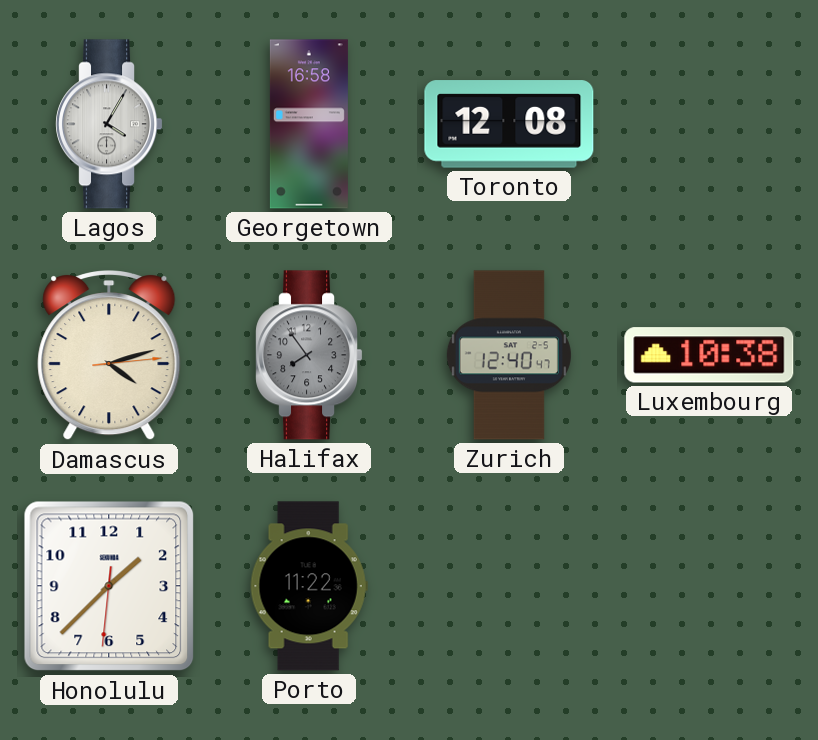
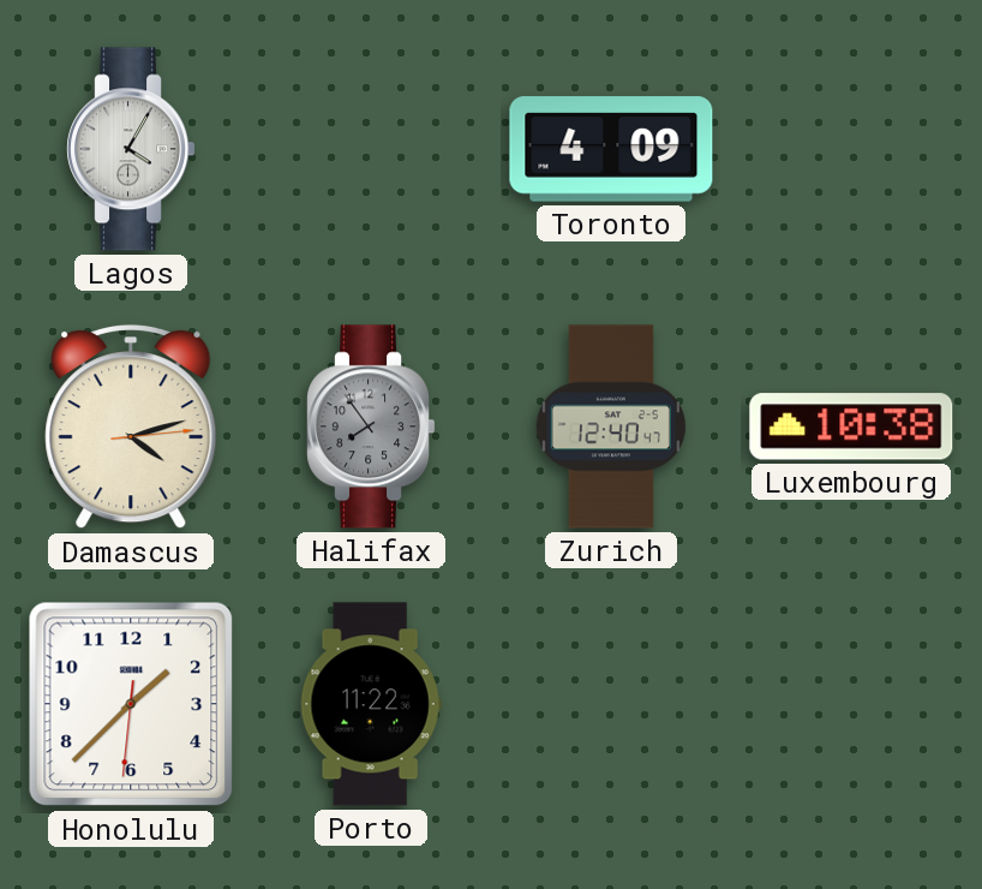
Georgetown: 16:58 -> none
Toronto: 12:08 -> 4:09
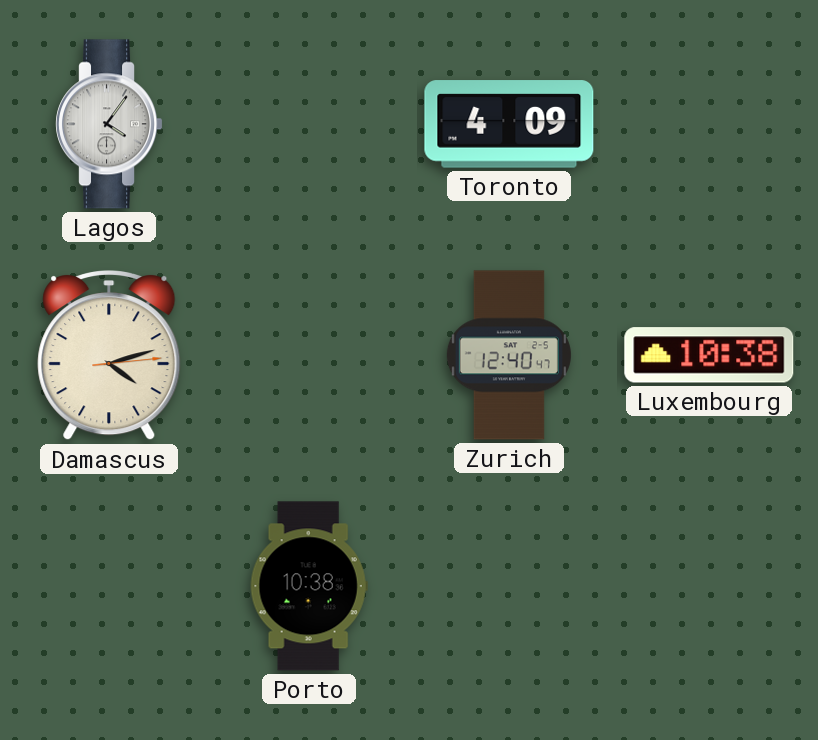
Lagos: 4:05 -> 4:06
Halifax: 7:54 -> none
Honolulu: 1:37 -> none
Porto: 11:22 -> 10:38
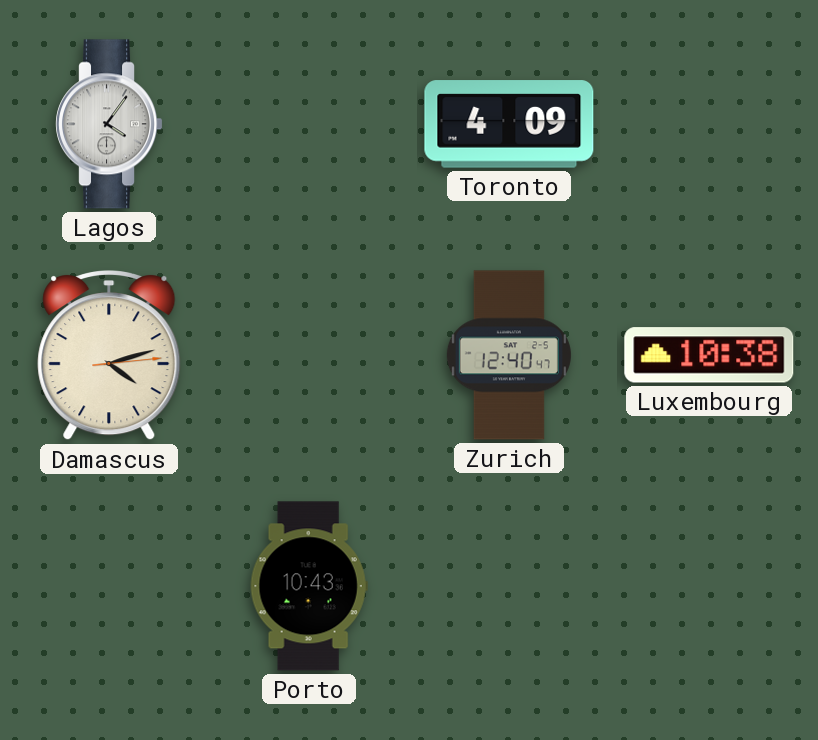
Porto: 10:38 -> 10:43
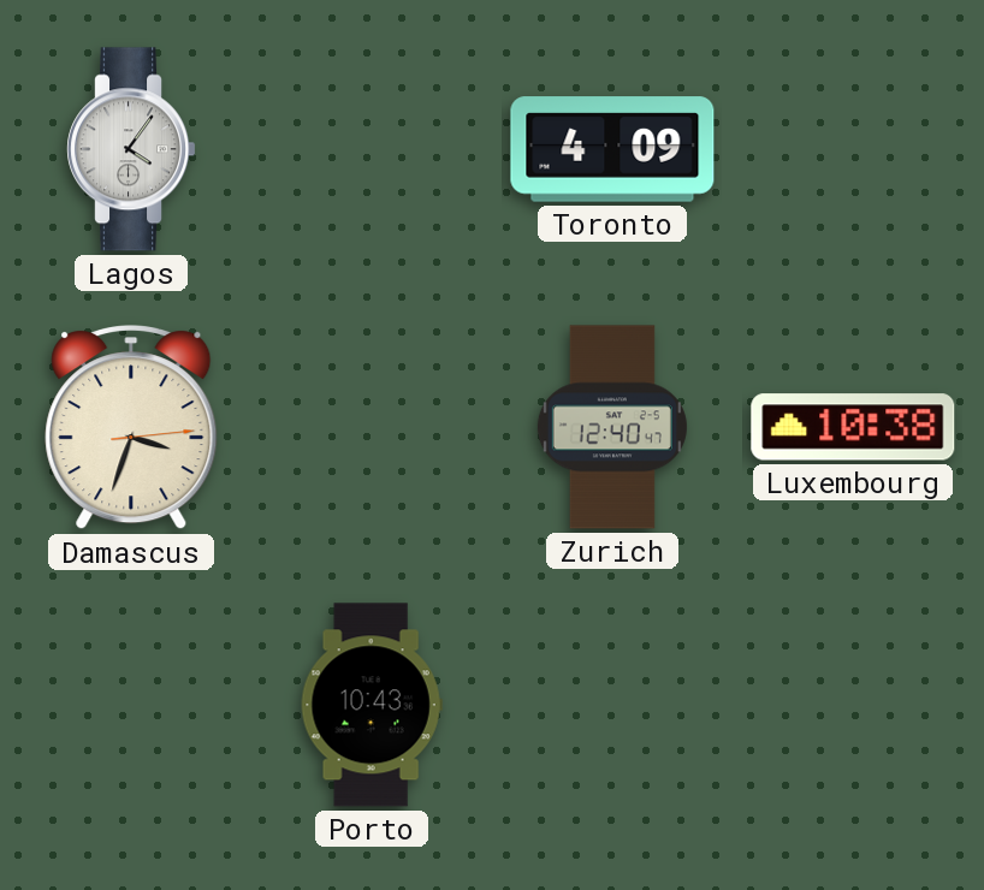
Damascus: 4:12 -> 3:33
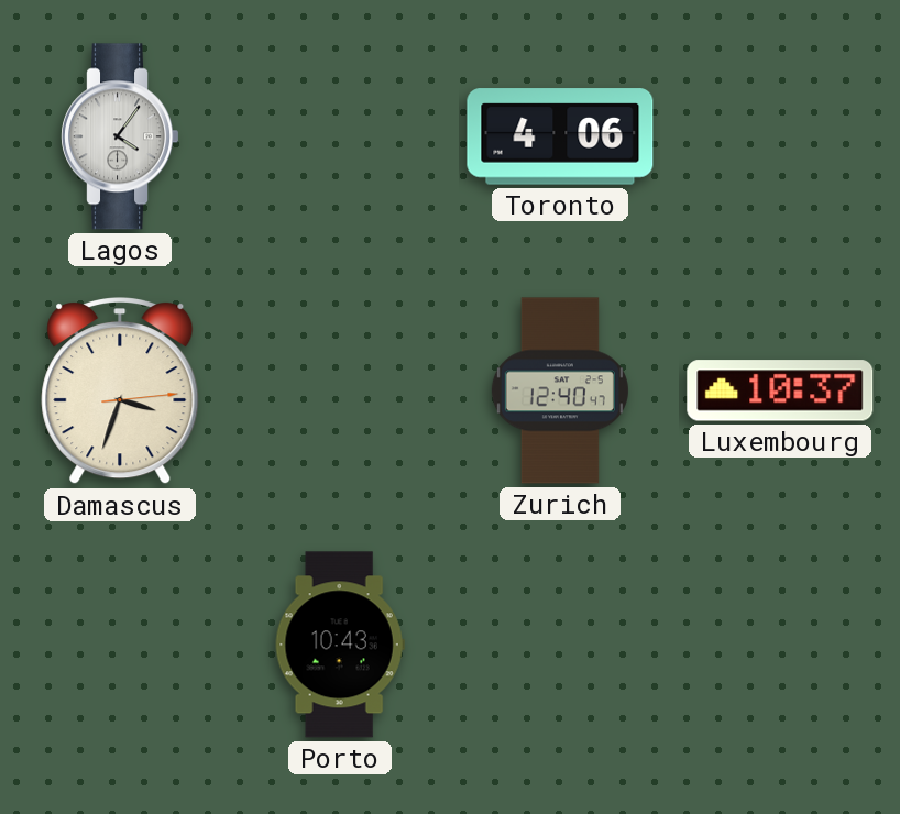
Toronto: 4:09 -> 4:06
Luxembourg: 10:38 -> 10:37
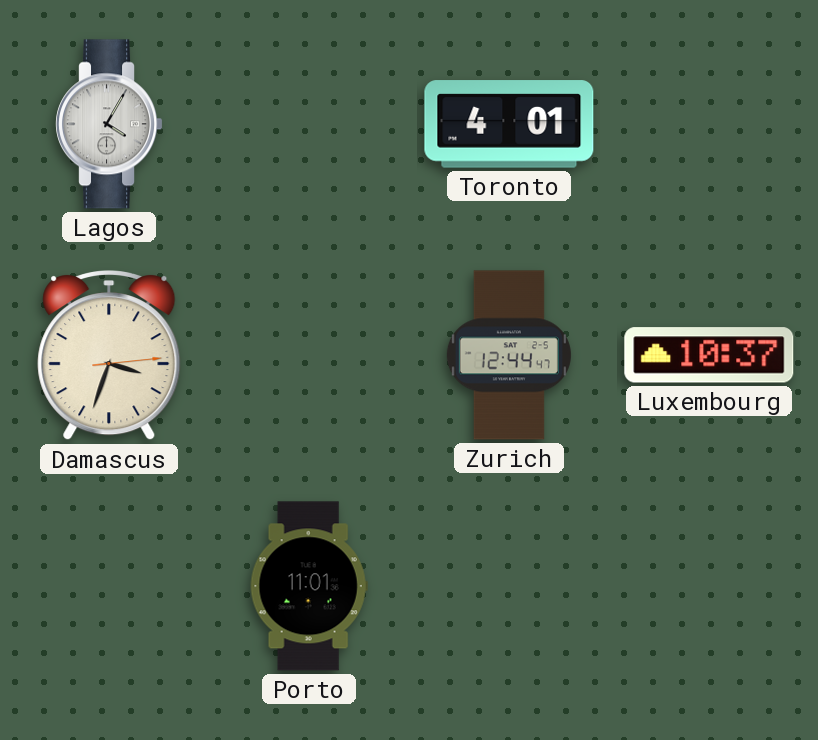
Lagos: 4:06 -> 4:05
Toronto: 4:06 -> 4:01
Zurich: 12:40 -> 12:44
Porto: 10:43 -> 11:01
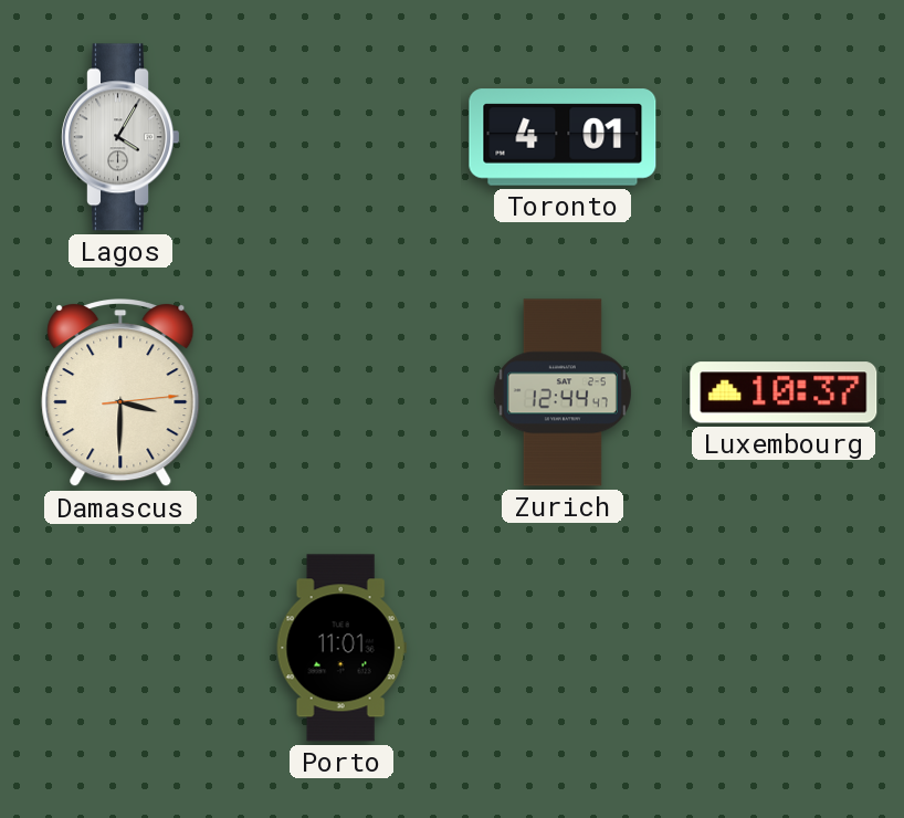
Damascus: 3:33 -> 3:30
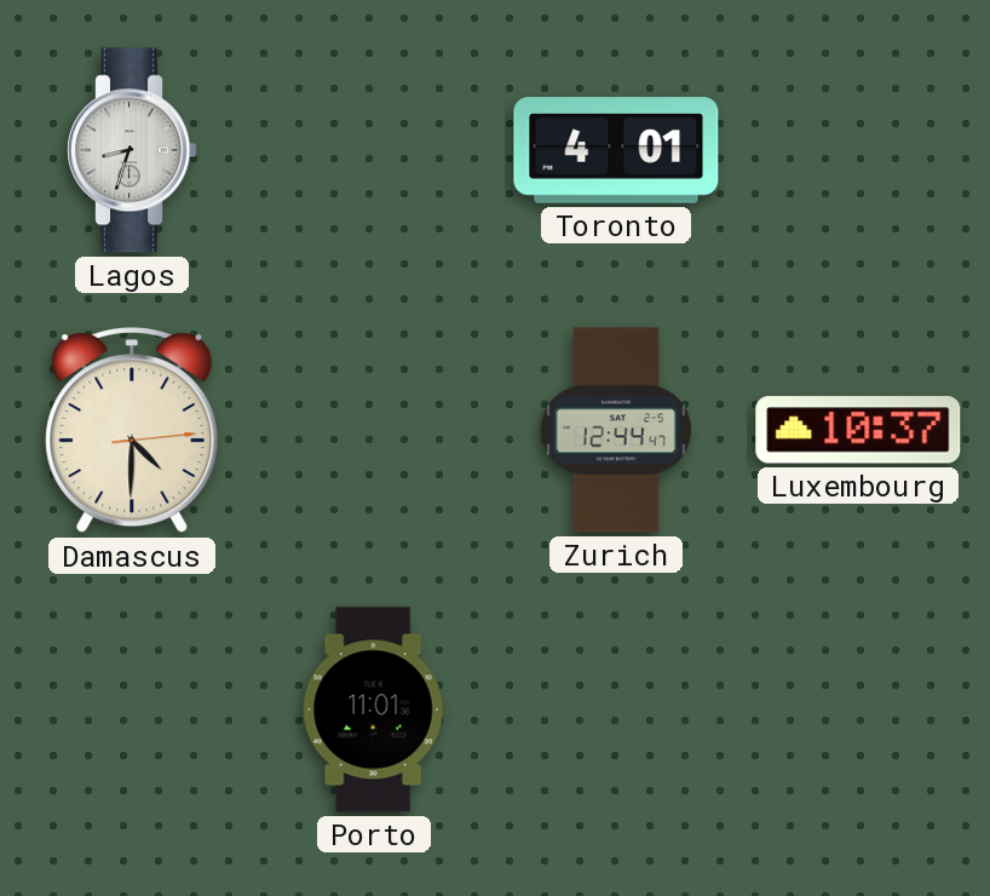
Lagos: 4:05 -> 8:33
Damascus: 3:30 -> 4:30
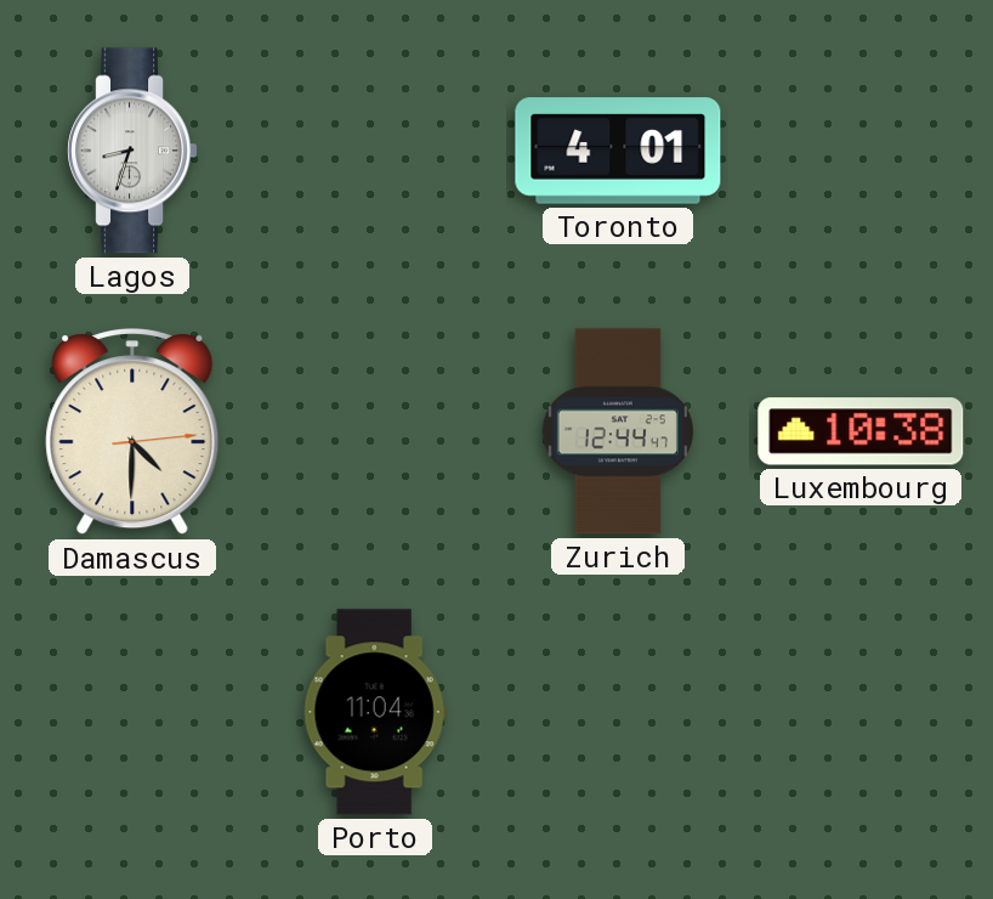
Luxembourg: 10:37 -> 10:38
Porto: 11:01 -> 11:04
